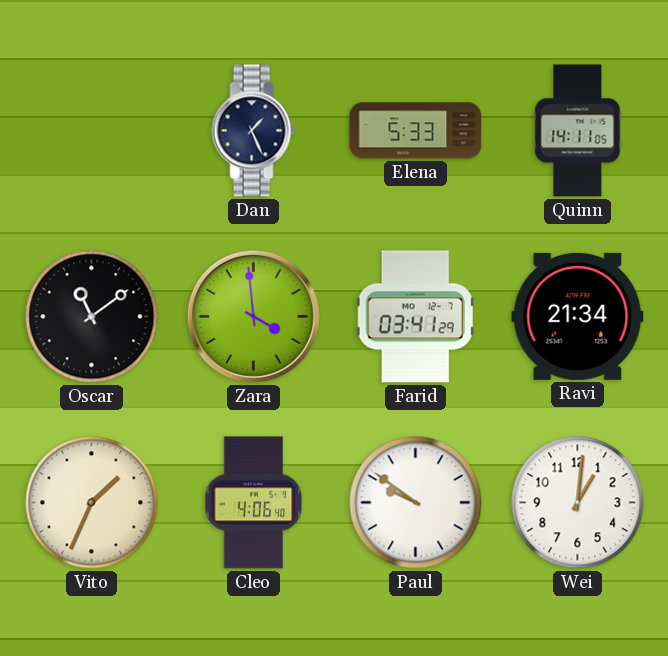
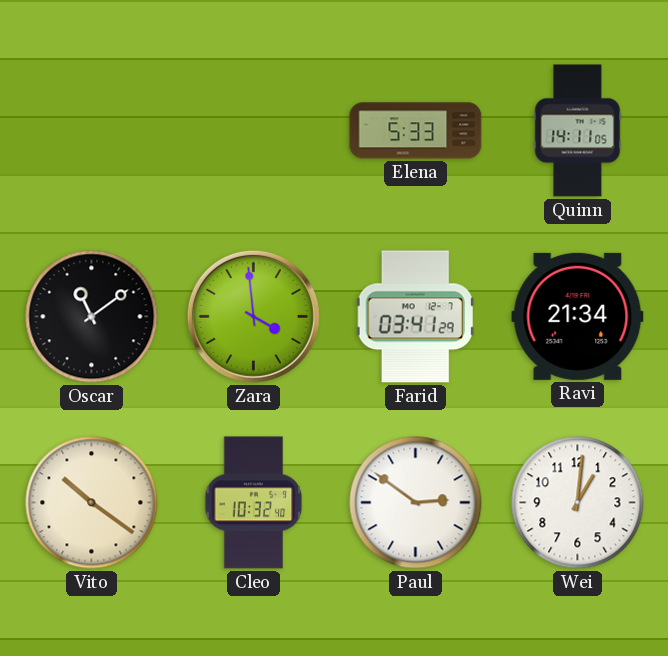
Dan: 1:26 -> none
Vito: 1:34 -> 10:21
Cleo: 4:06 -> 10:32
Paul: 9:51 -> 2:51
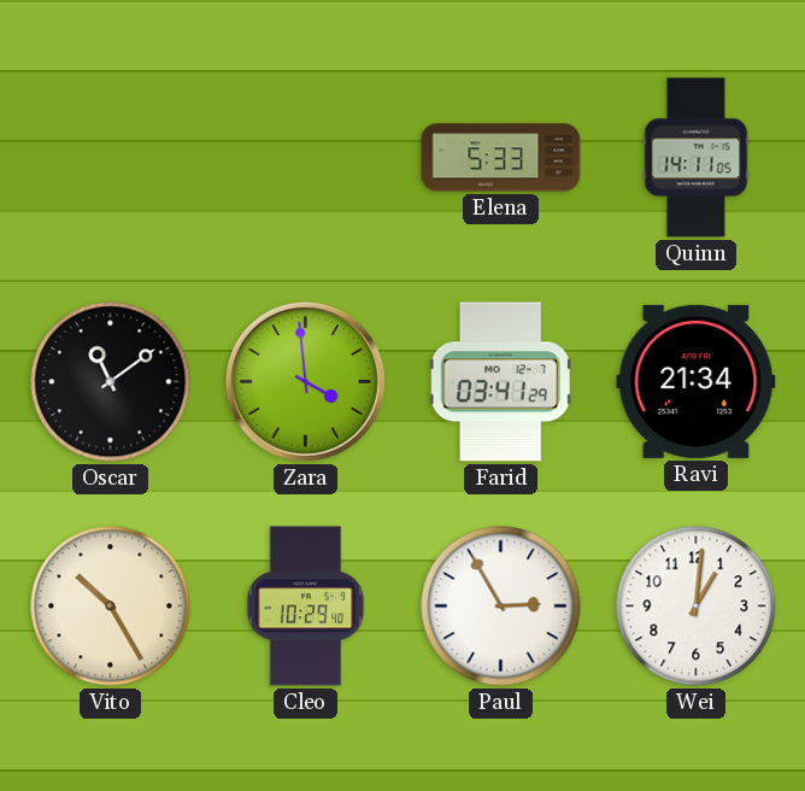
Vito: 10:21 -> 10:25
Cleo: 10:32 -> 10:29
Paul: 2:51 -> 2:55
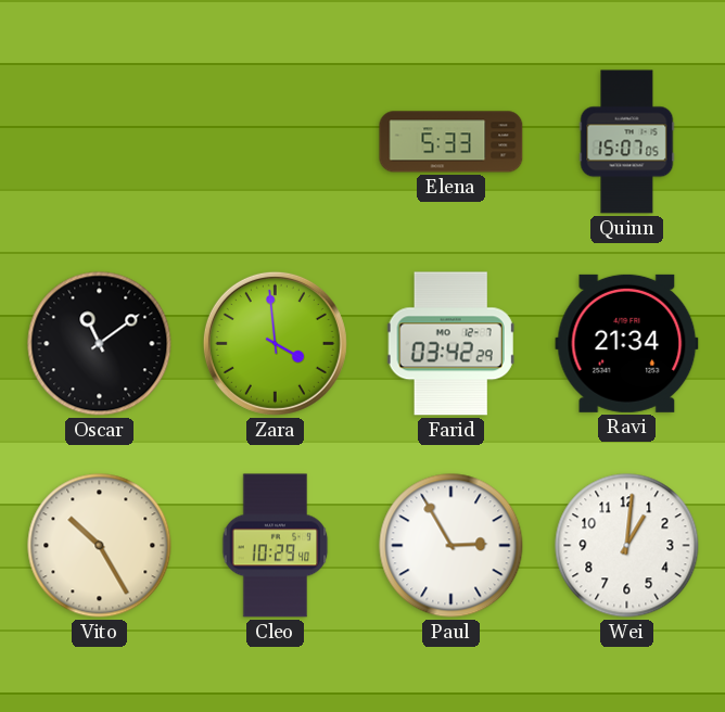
Quinn: 14:11 -> 15:07
Farid: 03:41 -> 03:42
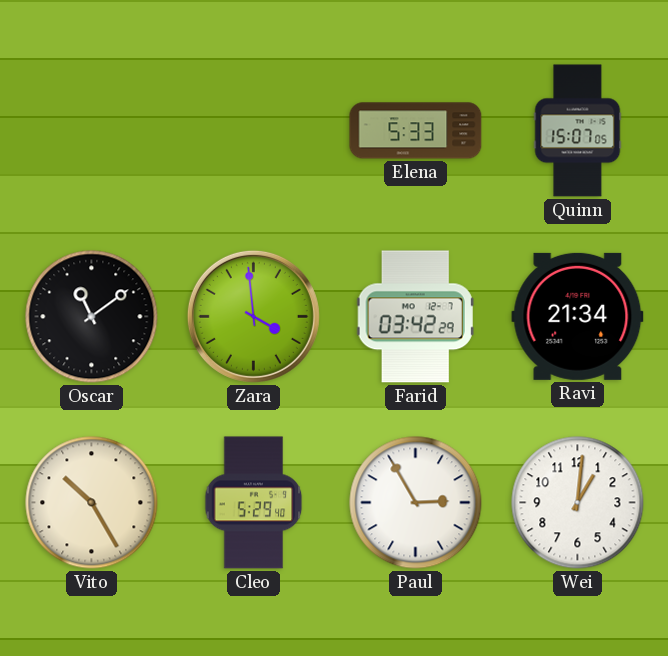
Cleo: 10:29 -> 5:29
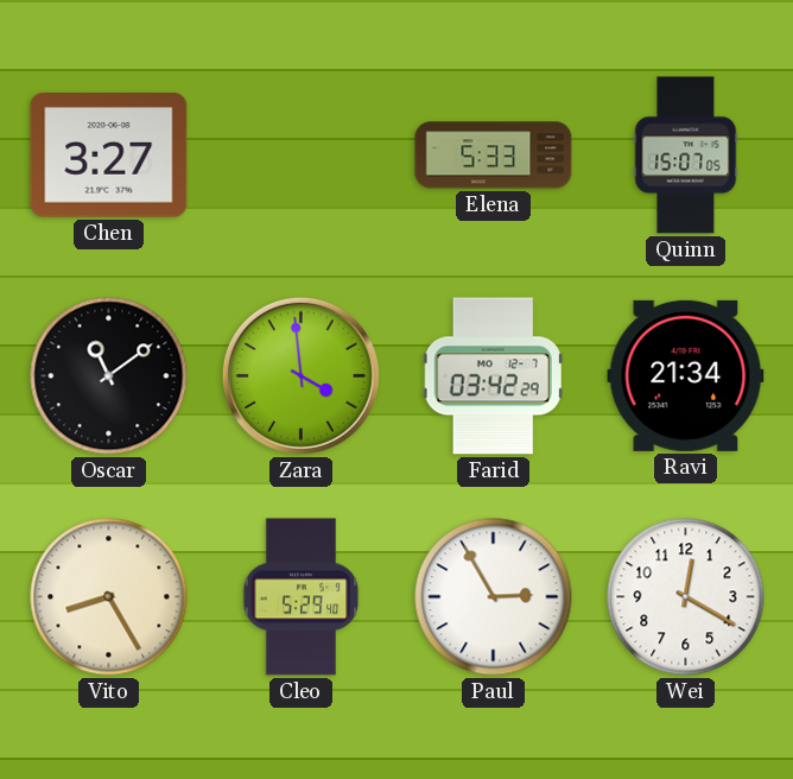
Chen: none -> 3:27
Vito: 10:25 -> 8:25
Wei: 1:01 -> 12:20
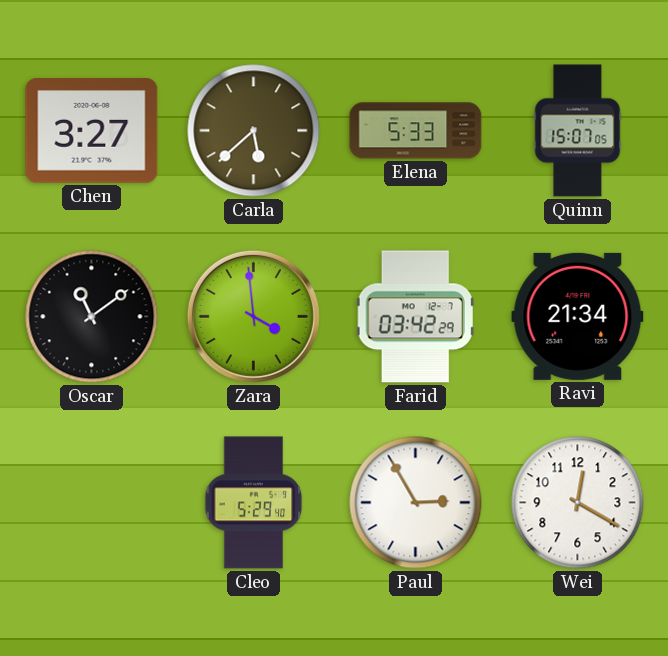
Carla: none -> 5:38
Vito: 8:25 -> none
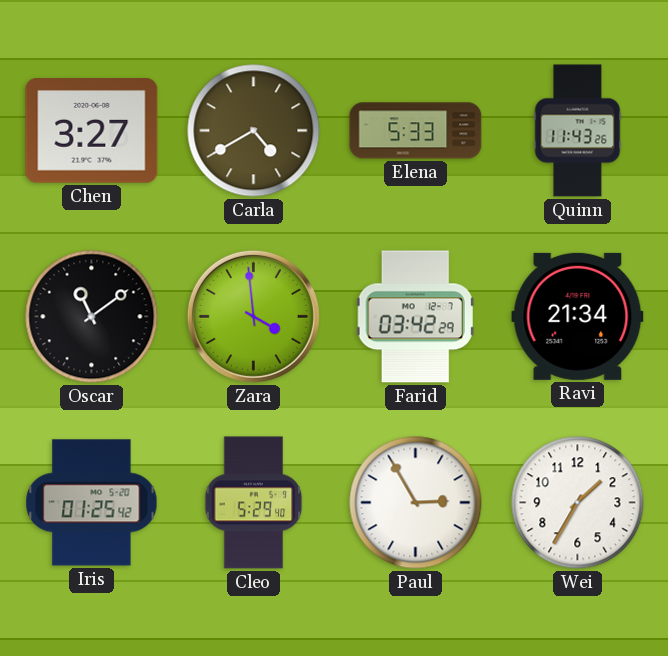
Carla: 5:38 -> 4:40
Quinn: 15:07 -> 11:43
Iris: none -> 01:25
Wei: 12:20 -> 1:35
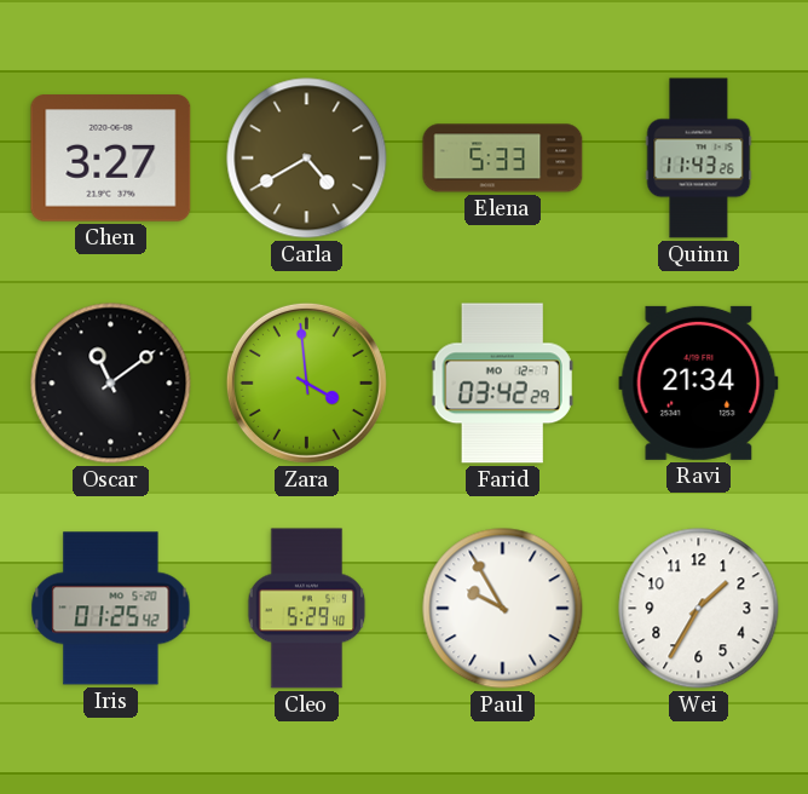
Paul: 2:55 -> 9:55
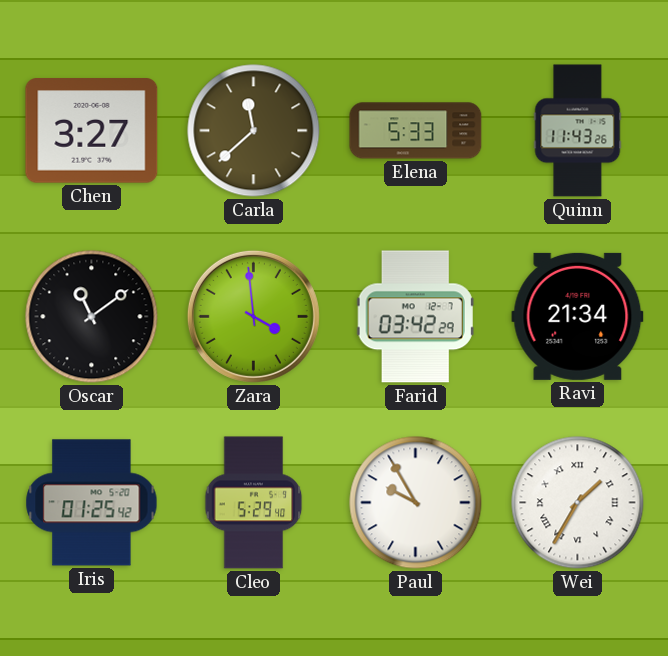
Carla: 4:40 -> 11:38
Wei numerals: Arabic -> Roman
